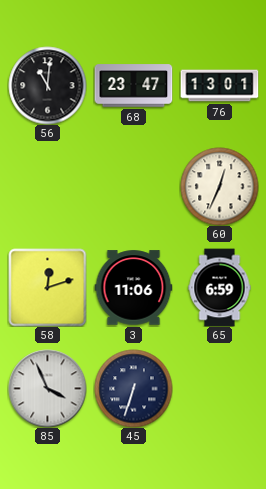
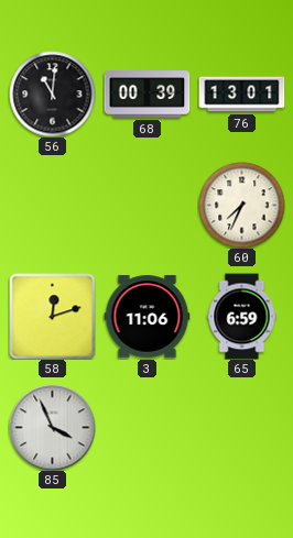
68: 23:47 -> 00:39
60: 12:34 -> 7:34
45: 6:33 -> none
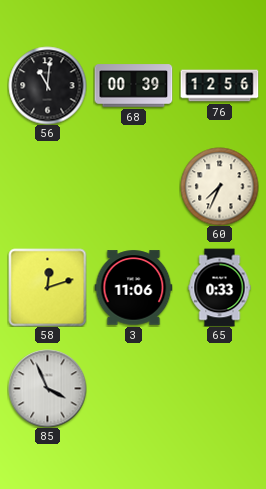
76: 13:01 -> 12:56
65: 6:59 -> 0:33
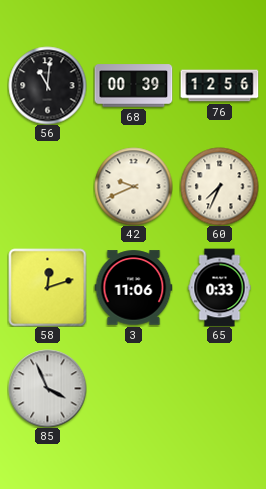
42: none -> 9:41
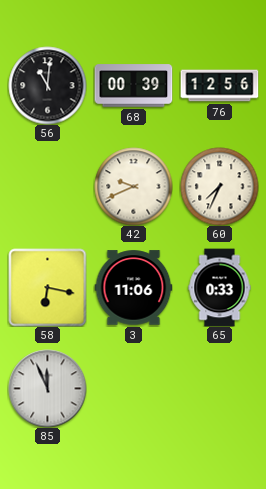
58: 12:12 -> 6:17
85: 3:56 -> 11:56
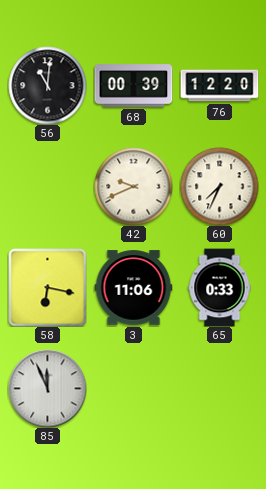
76: 12:56 -> 12:20
